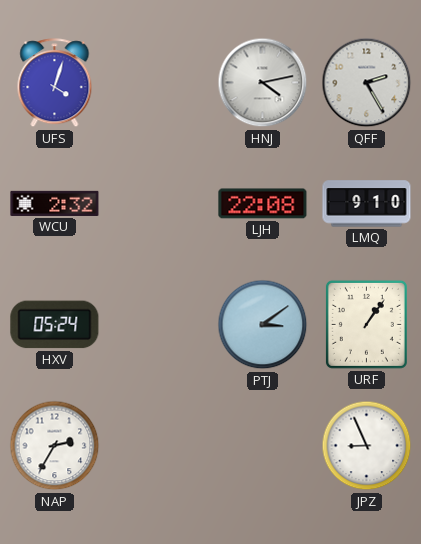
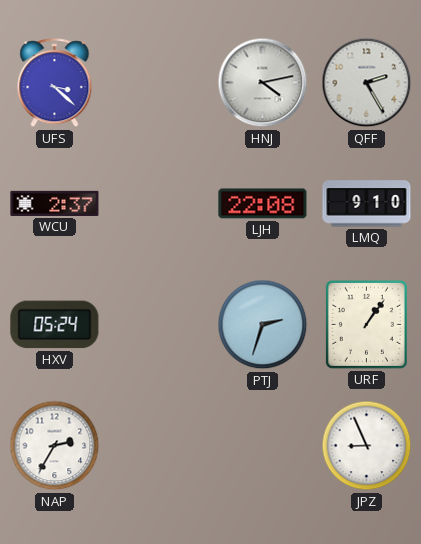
UFS: 4:03 -> 3:22
WCU: 2:32 -> 2:37
PTJ: 3:09 -> 2:33
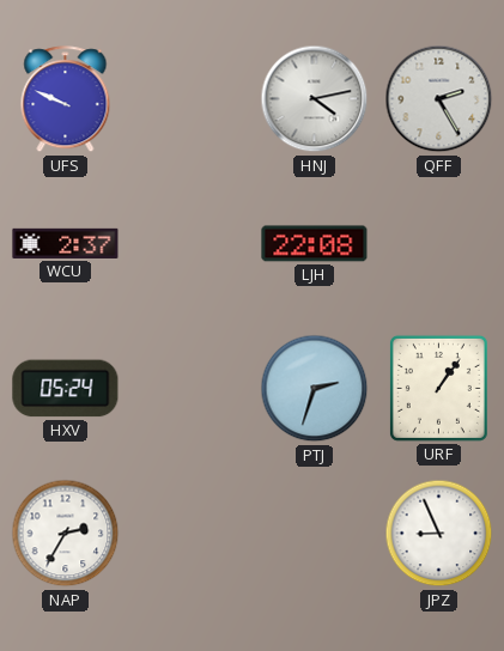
UFS: 3:22 -> 9:49
LMQ: 9:10 -> none
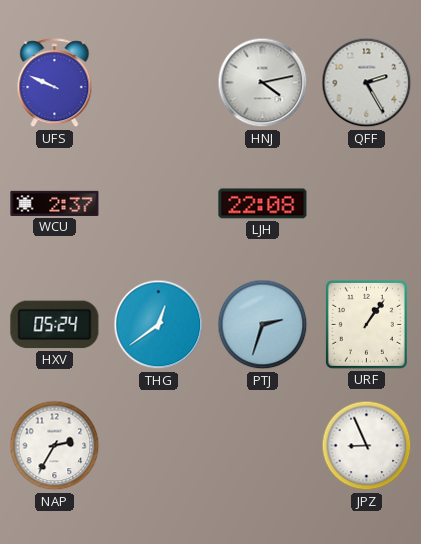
THG: none -> 12:39
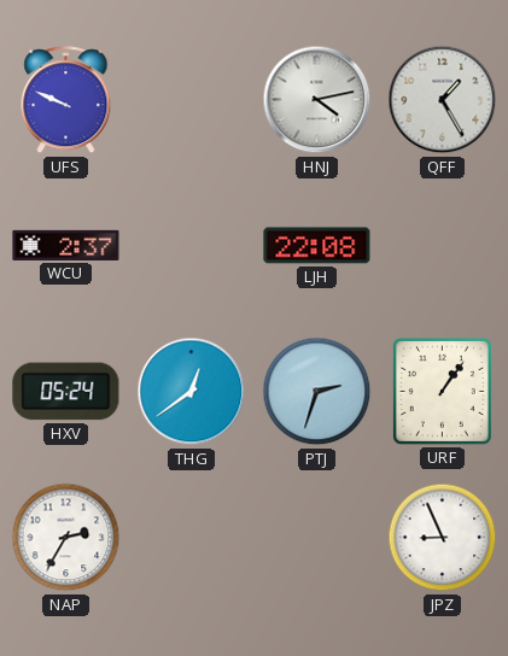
QFF: 2:25 -> 1:25
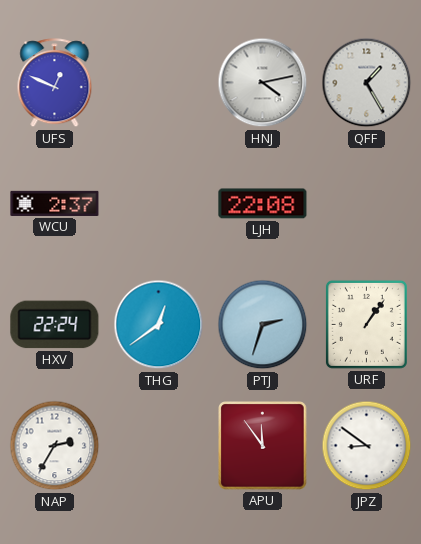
UFS: 9:49 -> 12:49
HXV: 05:24 -> 22:24
APU: none -> 11:54
JPZ: 8:56 -> 8:51
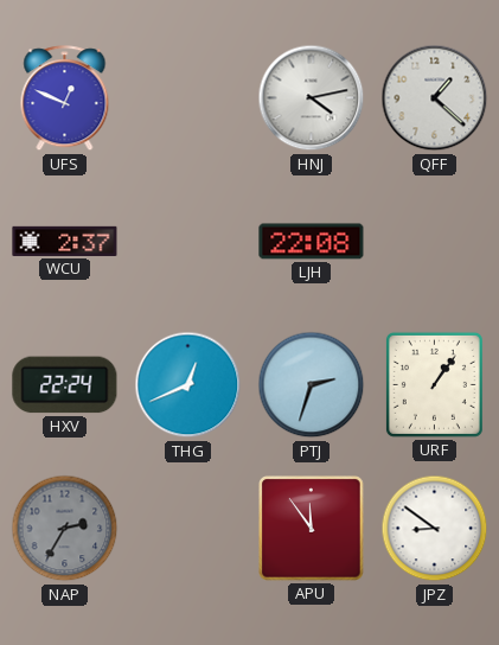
QFF: 1:25 -> 1:22
THG: 12:39 -> 12:41
NAP dial: white -> grey
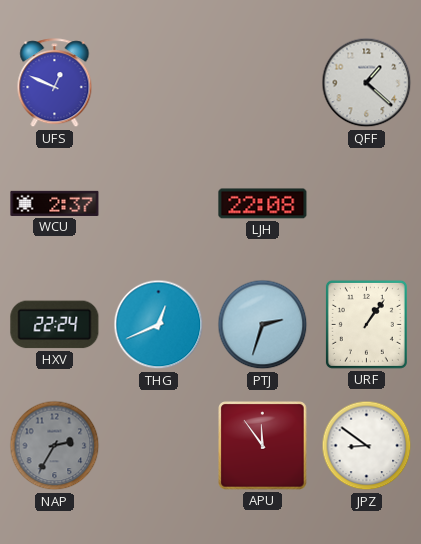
HNJ: 4:13 -> none
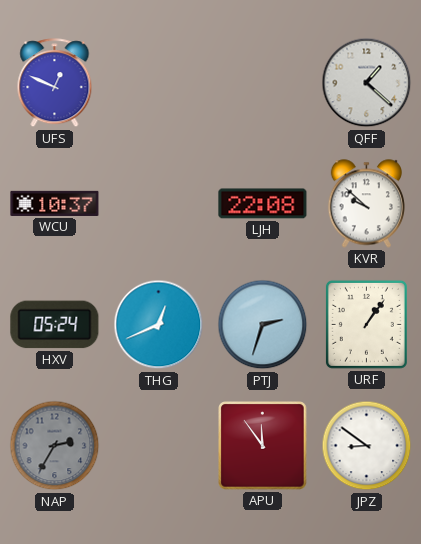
WCU: 2:37 -> 10:37
KVR: none -> 9:52
HXV: 22:24 -> 05:24
